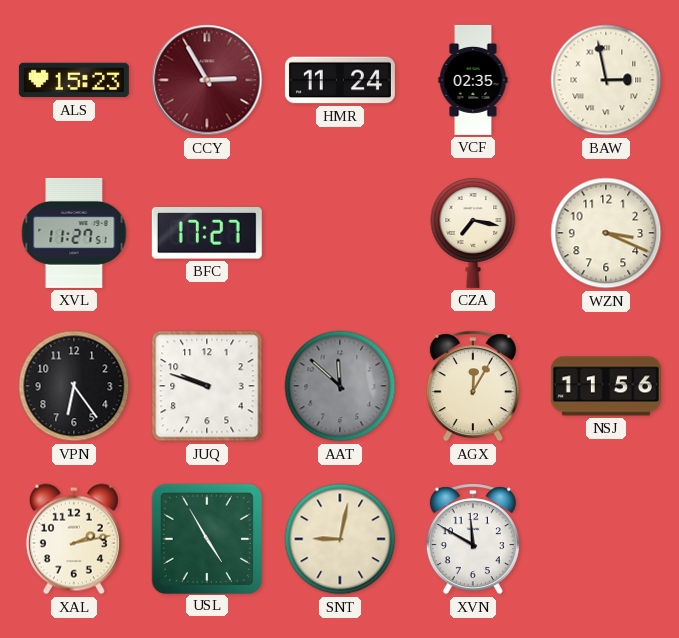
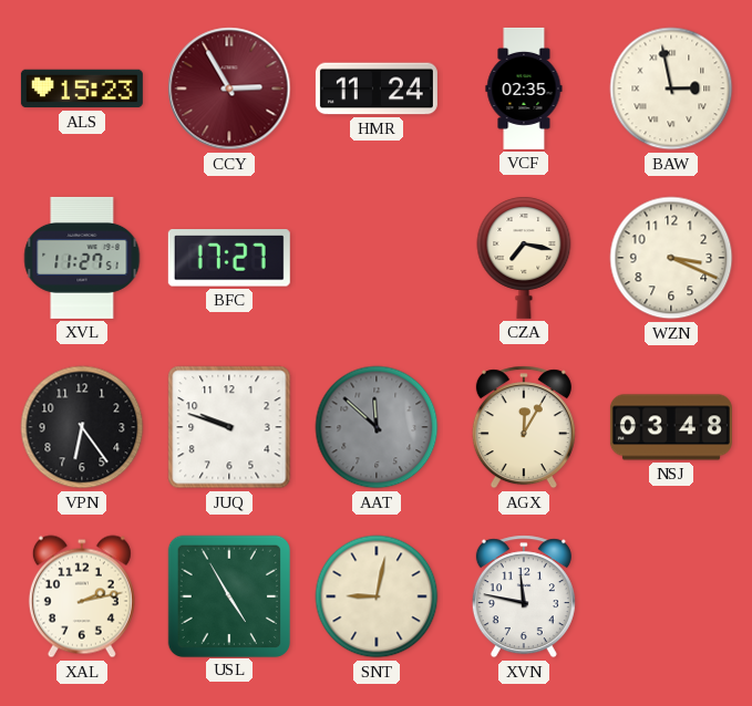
NSJ: 11:56 -> 03:48
XVN: 11:50 -> 11:47
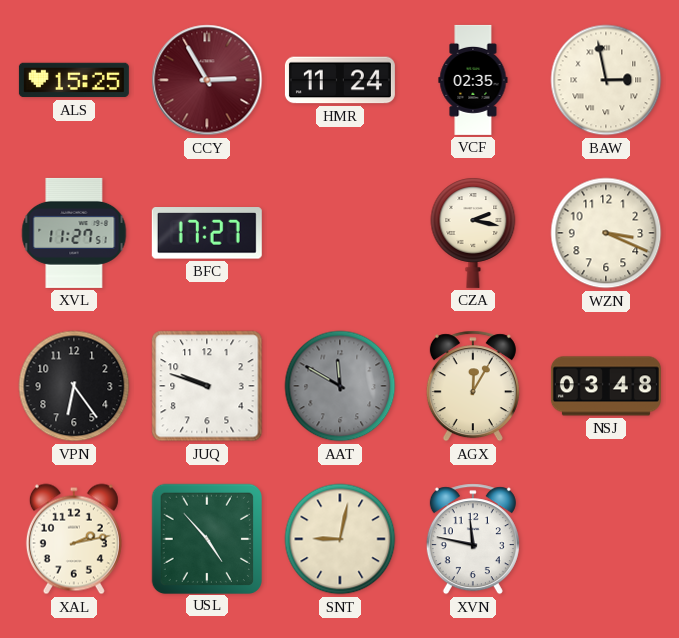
ALS: 15:23 -> 15:25
CZA: 7:17 -> 2:17
AAT: 11:52 -> 11:50
USL: 4:55 -> 4:53
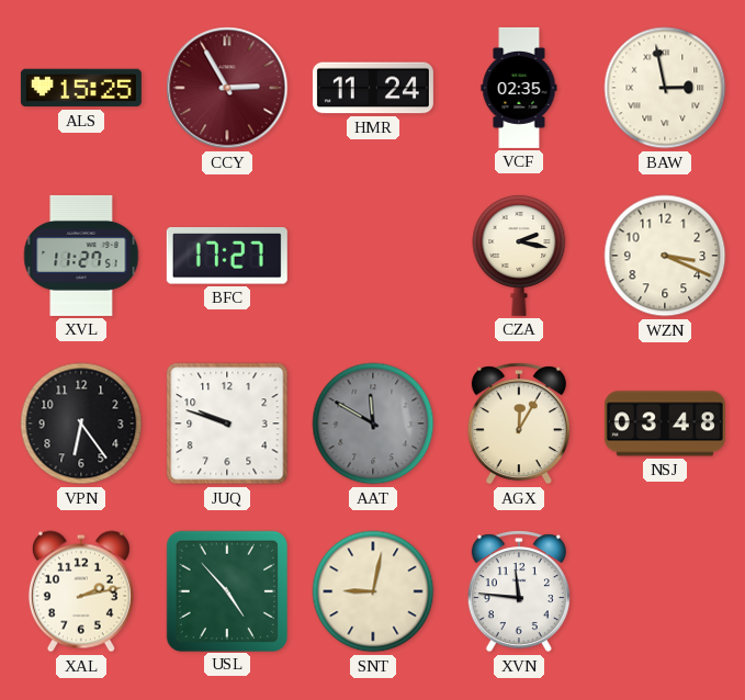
XVN: 11:47 -> 11:46
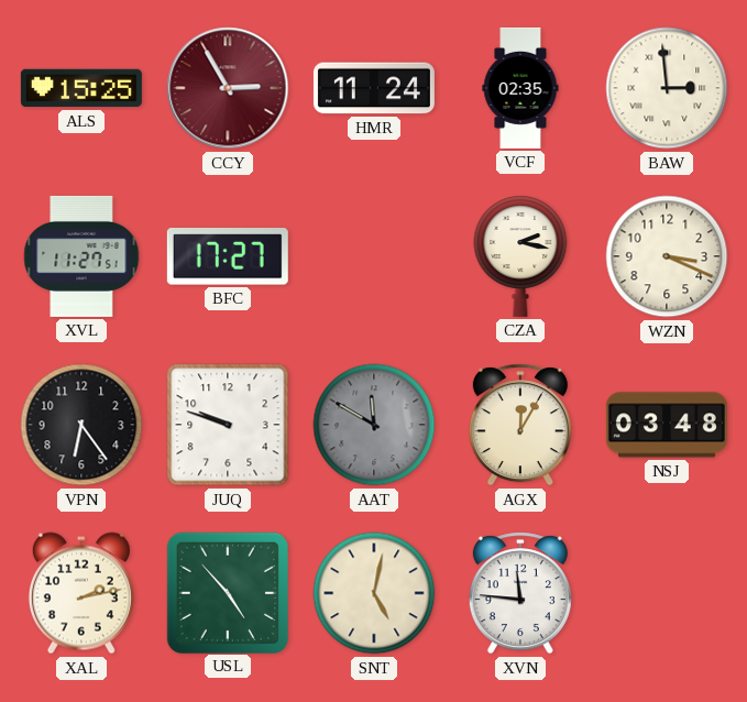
BAW: 2:58 -> 2:59
SNT: 9:02 -> 5:02
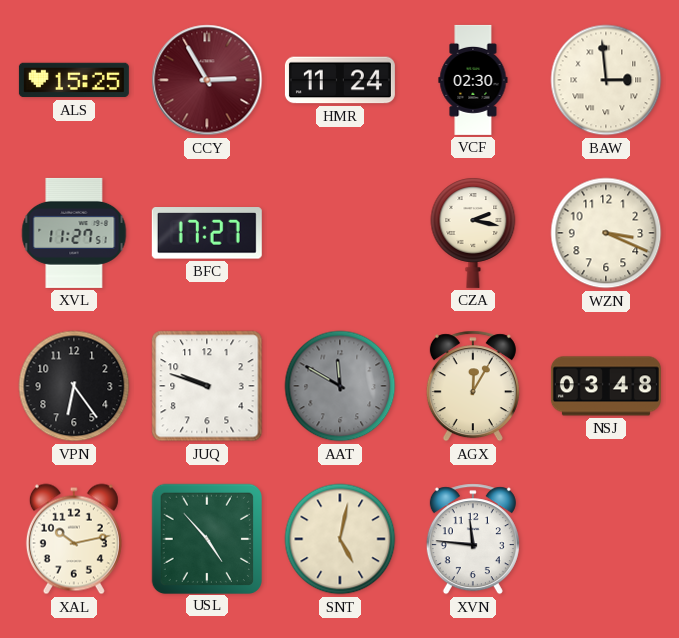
VCF: 02:35 -> 02:30
XAL: 2:13 -> 10:13
